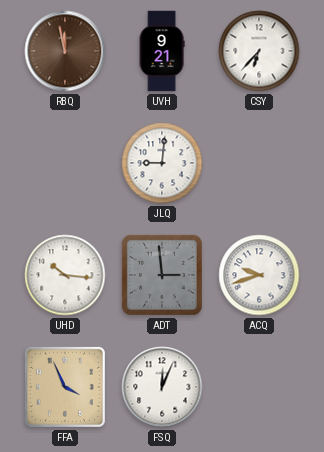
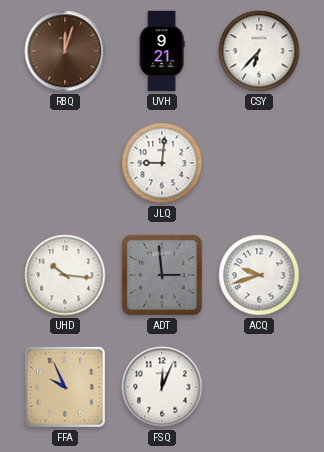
RBQ: 11:58 -> 12:03
FFA: 3:56 -> 9:56
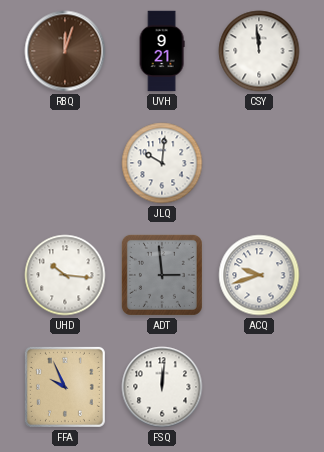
CSY: 6:37 -> 11:59
JLQ: 9:01 -> 10:01
FSQ: 12:04 -> 12:01
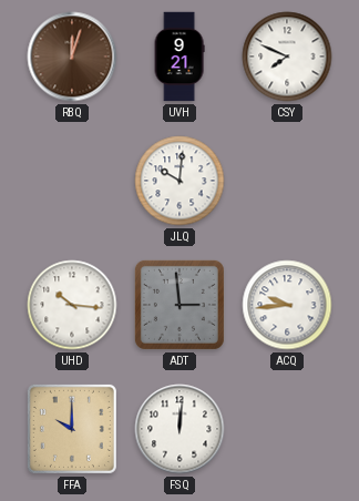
CSY: 11:59 -> 7:49
ACQ: 9:42 -> 9:44
FFA: 9:56 -> 10:00
